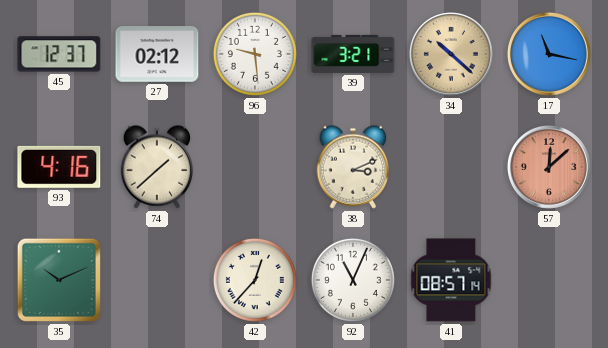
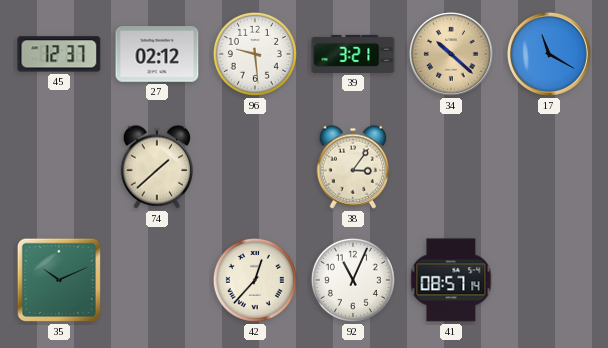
17: 11:17 -> 11:20
93: 4:16 -> none
38: 3:11 -> 3:06
57: 12:08 -> none
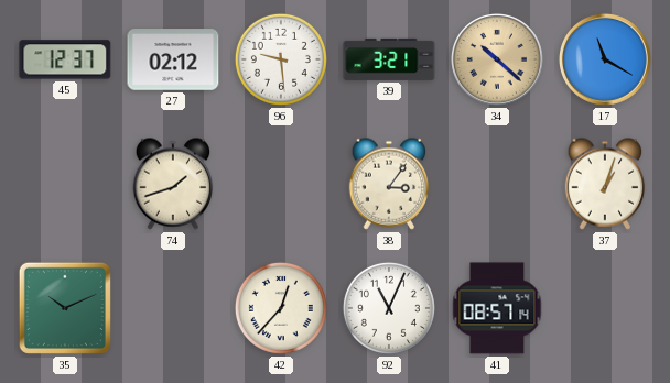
74: 1:38 -> 1:42
37: none -> 1:03
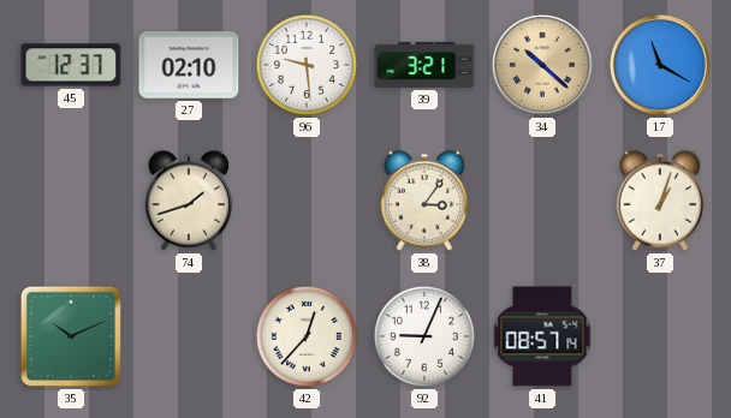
27: 02:12 -> 02:10
92: 11:04 -> 9:04
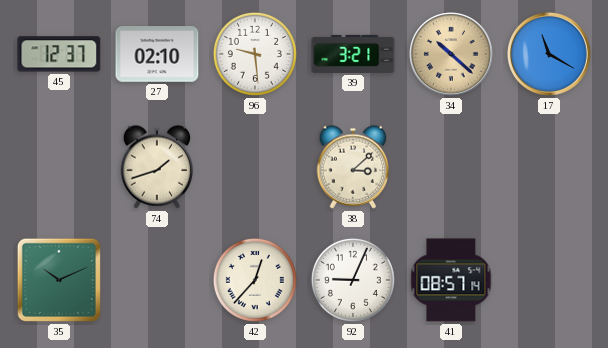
38: 3:06 -> 3:08
37: 1:03 -> none
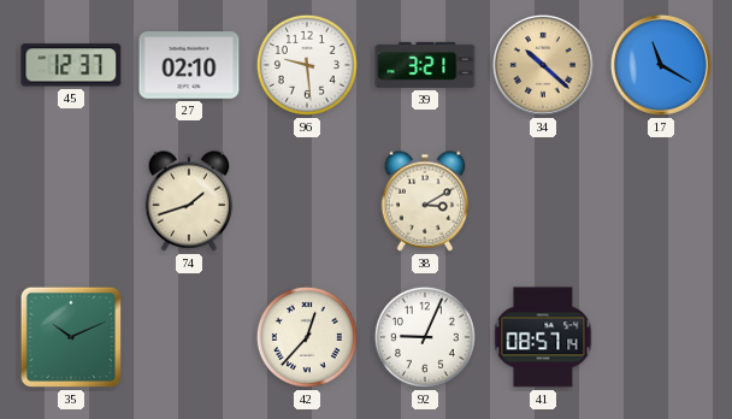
38: 3:08 -> 3:10
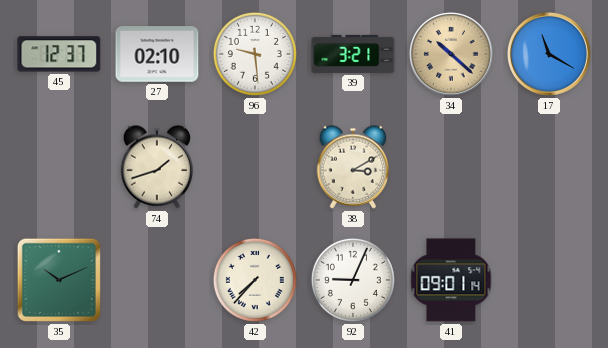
42: 12:37 -> 7:37
41: 08:57 -> 09:01
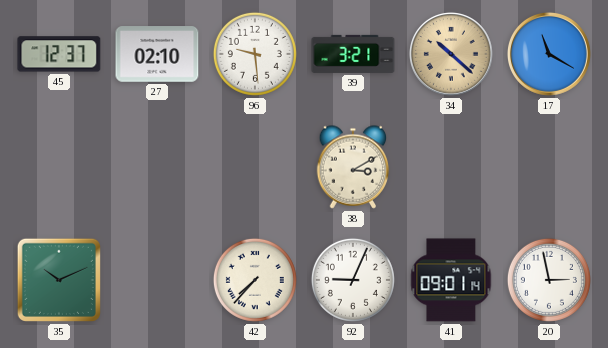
74: 1:42 -> none
20: none -> 2:58
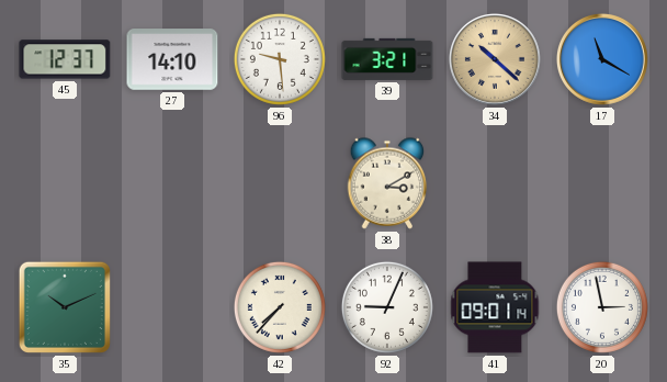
27: 02:10 -> 14:10
